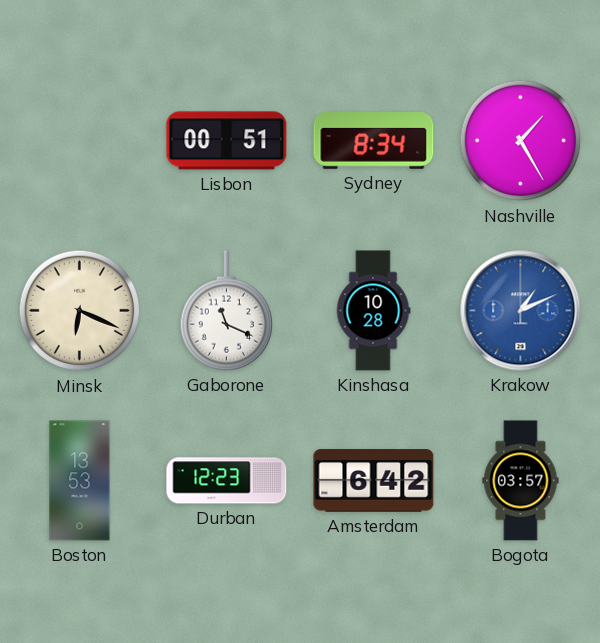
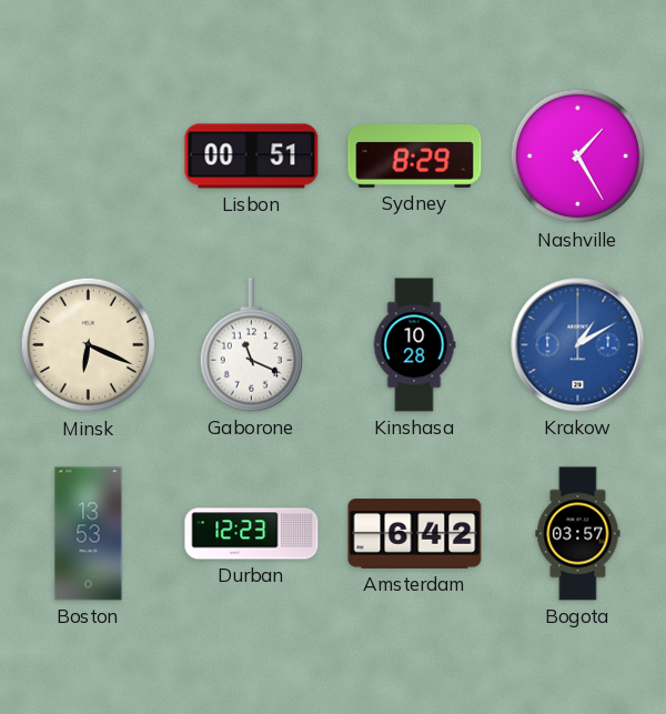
Sydney: 8:34 -> 8:29
Krakow: 1:11 -> 1:10
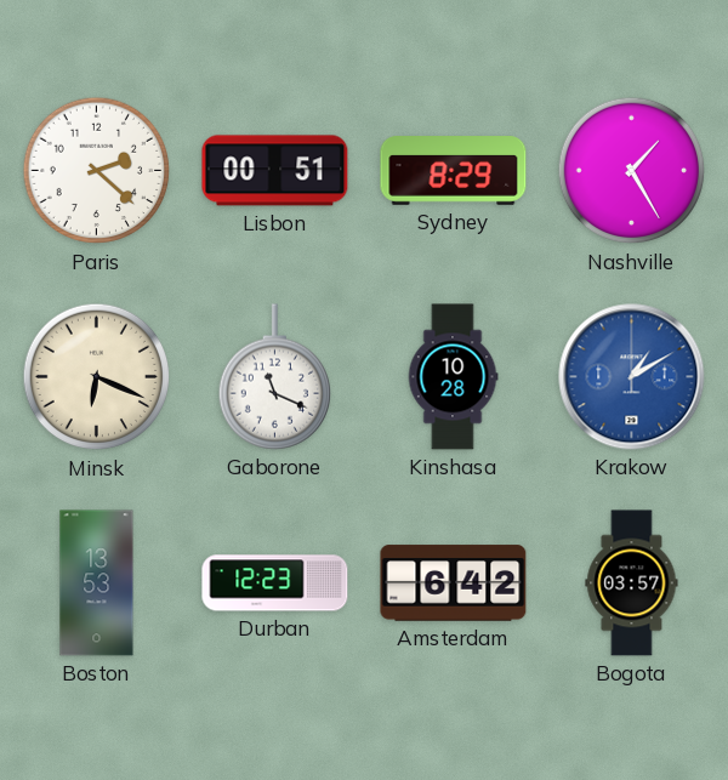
Paris: none -> 2:22
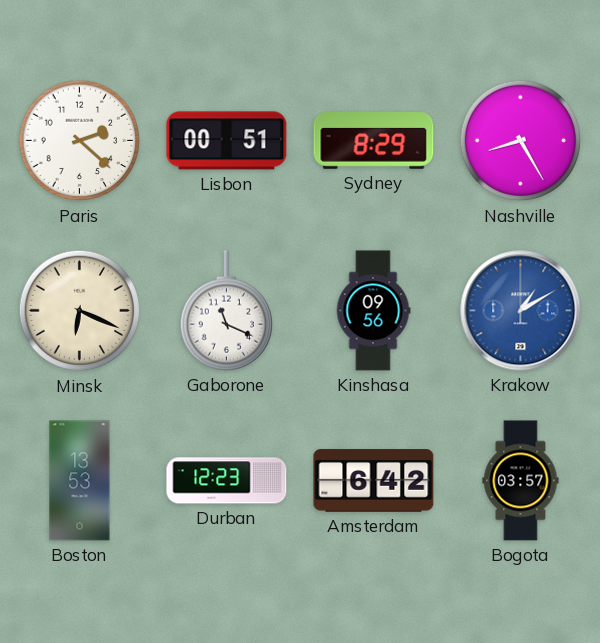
Nashville: 1:25 -> 8:25
Kinshasa: 10:28 -> 09:56
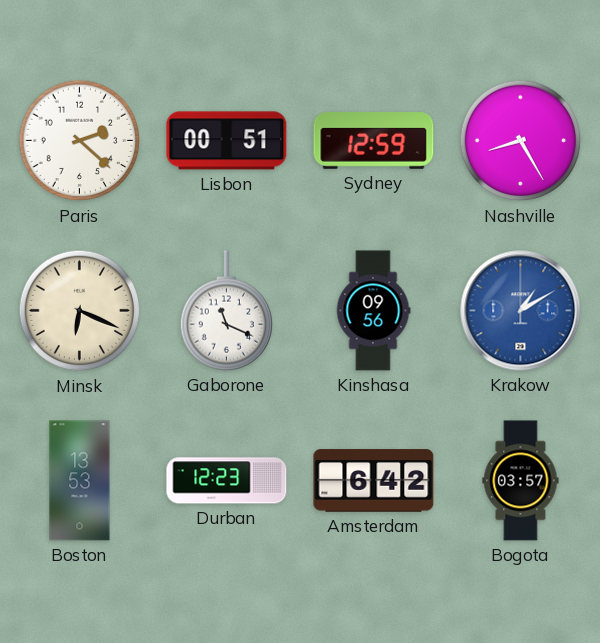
Sydney: 8:29 -> 12:59
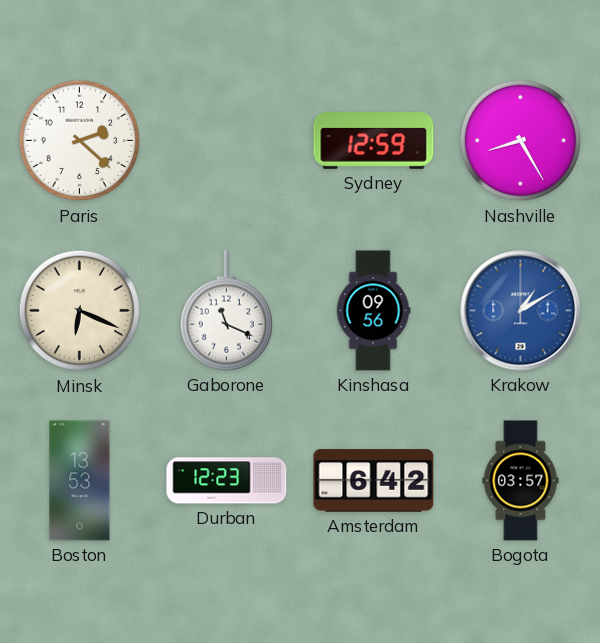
Lisbon: 00:51 -> none
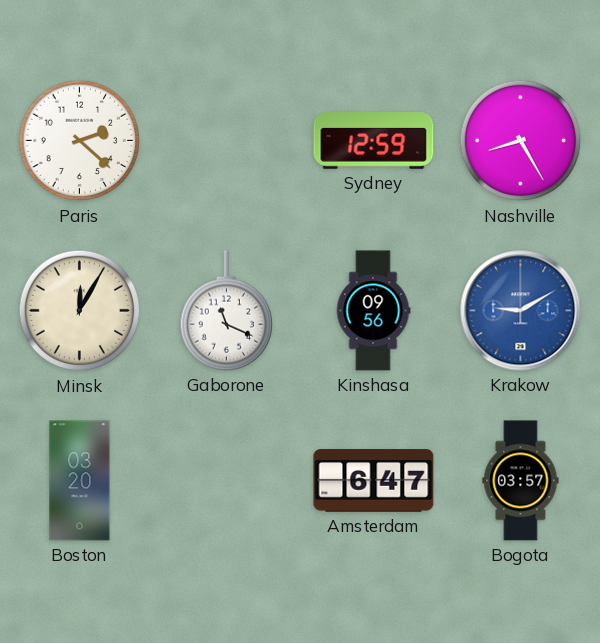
Minsk: 6:19 -> 12:05
Krakow: 1:10 -> 9:10
Boston: 13:53 -> 03:20
Durban: 12:23 -> none
Amsterdam: 6:42 -> 6:47
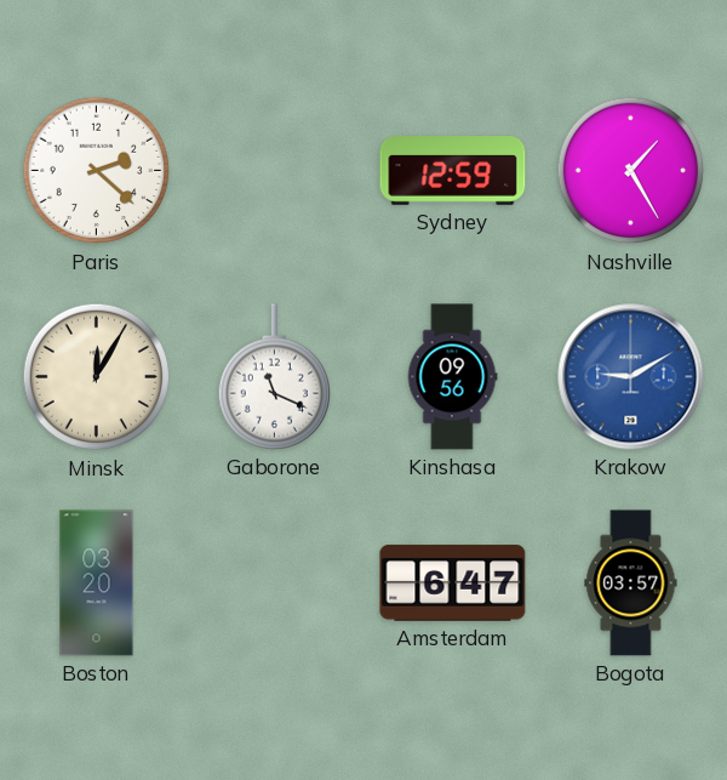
Nashville: 8:25 -> 1:25
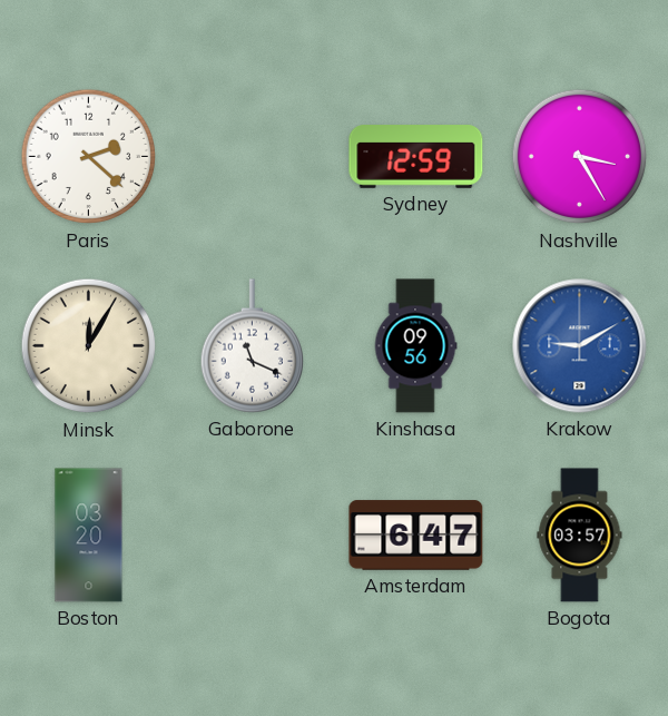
Nashville: 1:25 -> 3:25
